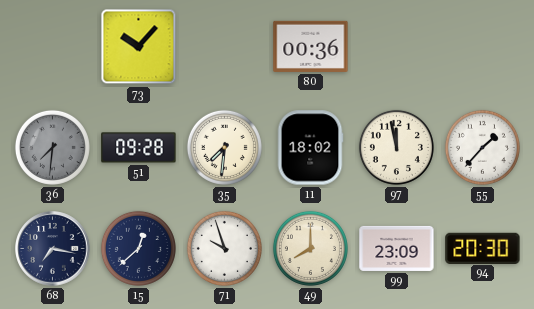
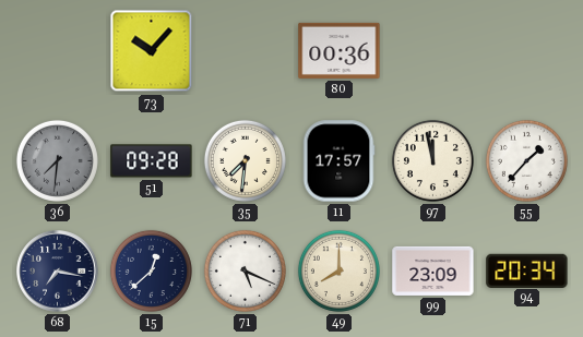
11: 18:02 -> 17:57
71: 9:57 -> 5:19
94: 20:30 -> 20:34
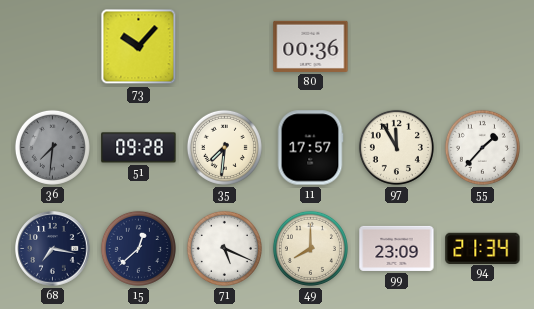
97: 11:58 -> 11:55
94: 20:34 -> 21:34
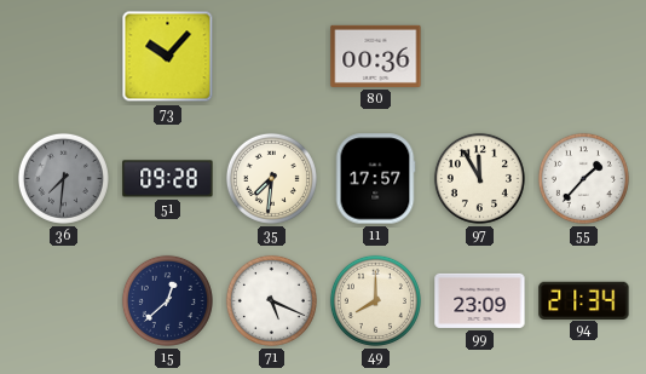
68: 7:17 -> none
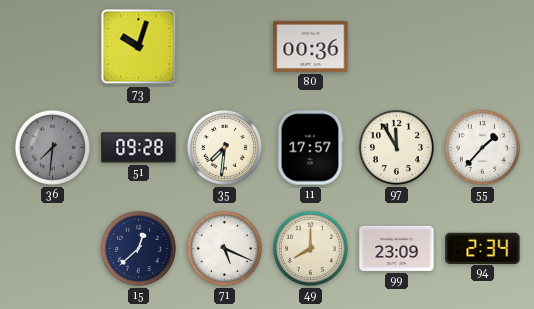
73: 10:07 -> 10:03
94: 21:34 -> 2:34
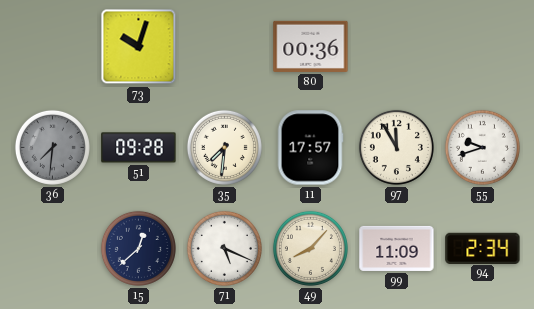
55: 1:37 -> 9:42
49: 8:00 -> 8:07
99: 23:09 -> 11:09
